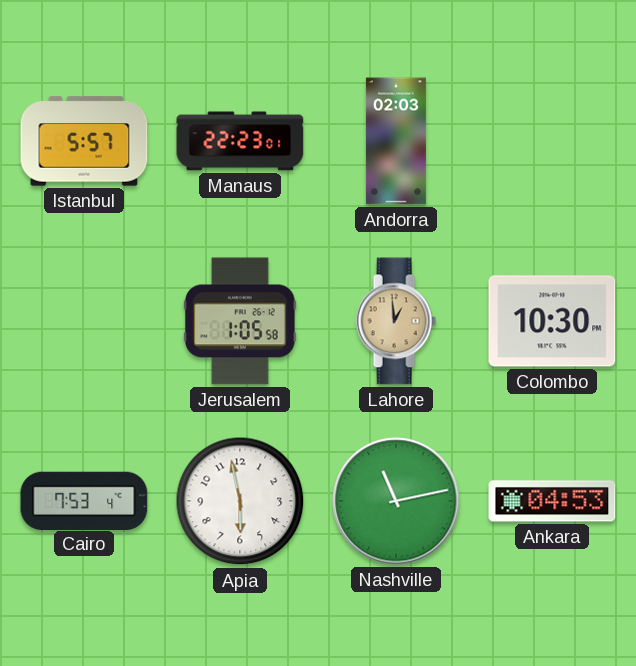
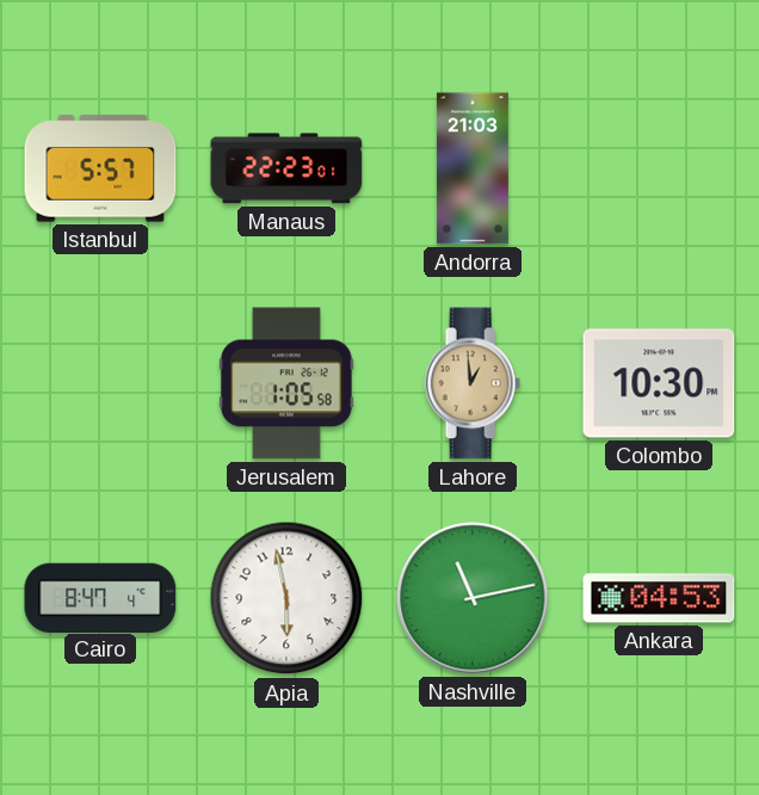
Andorra: 02:03 -> 21:03
Cairo: 7:53 -> 8:47
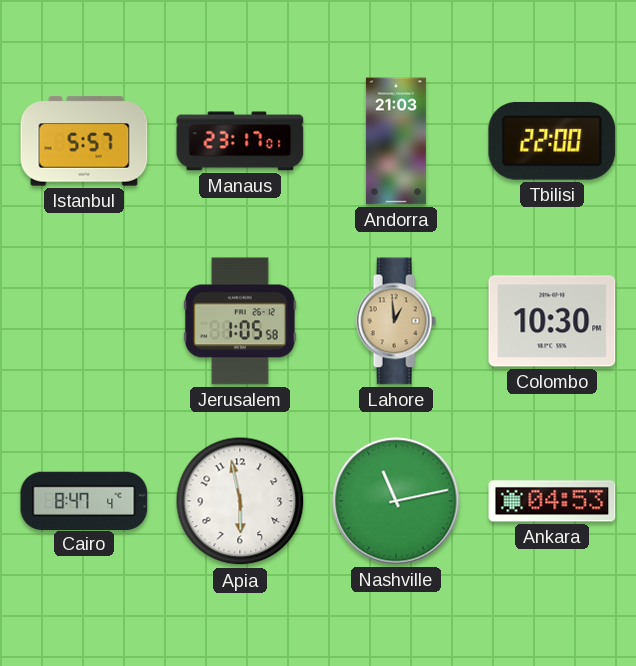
Manaus: 22:23 -> 23:17
Tbilisi: none -> 22:00
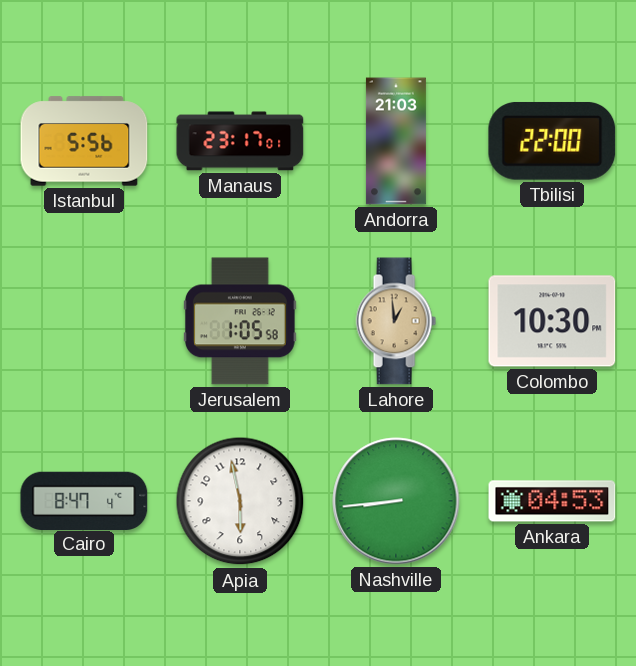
Istanbul: 5:57 -> 5:56
Nashville: 11:13 -> 8:44
